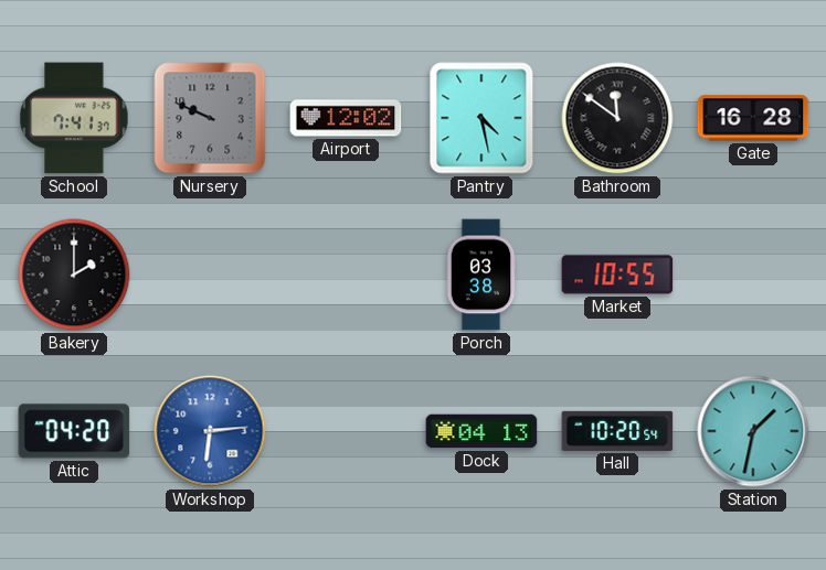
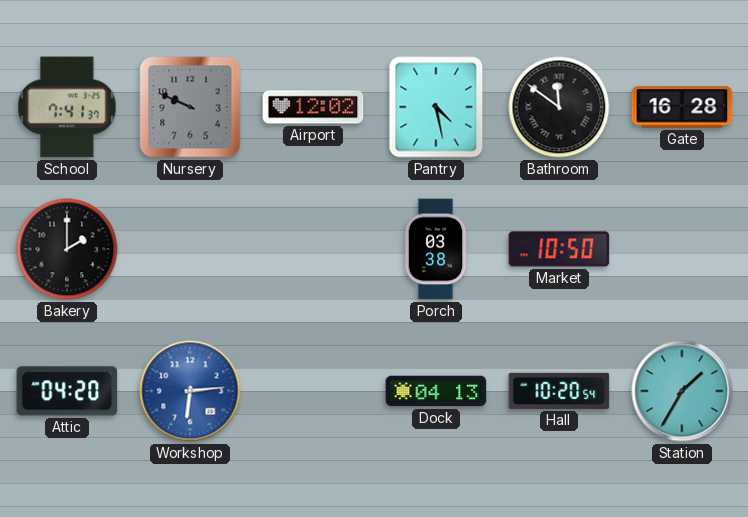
Market: 10:55 -> 10:50
Station: 1:32 -> 1:35
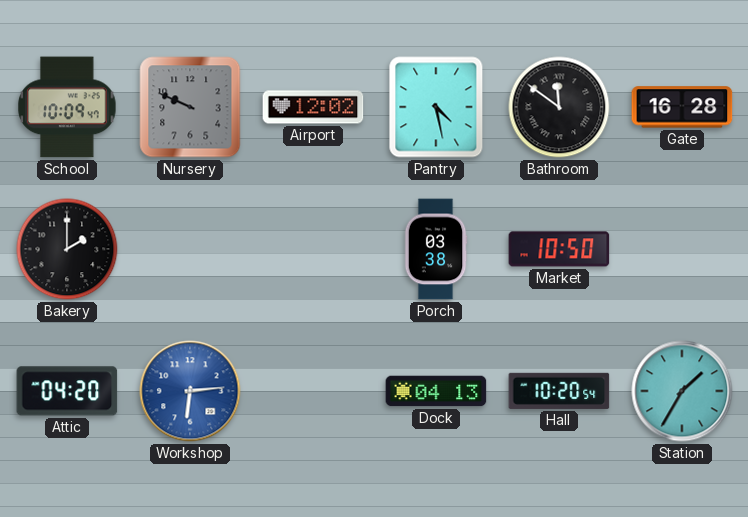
School: 7:41 -> 10:09
